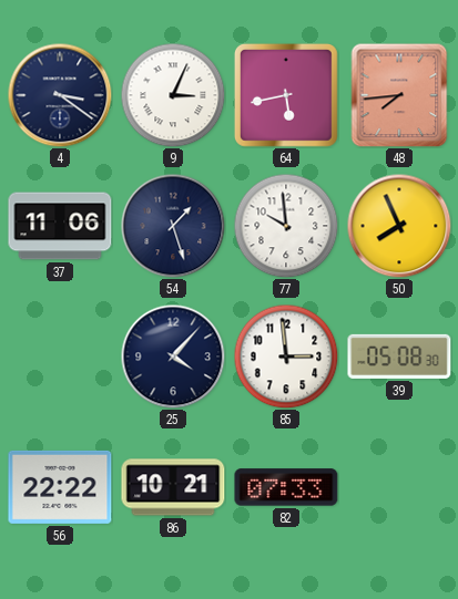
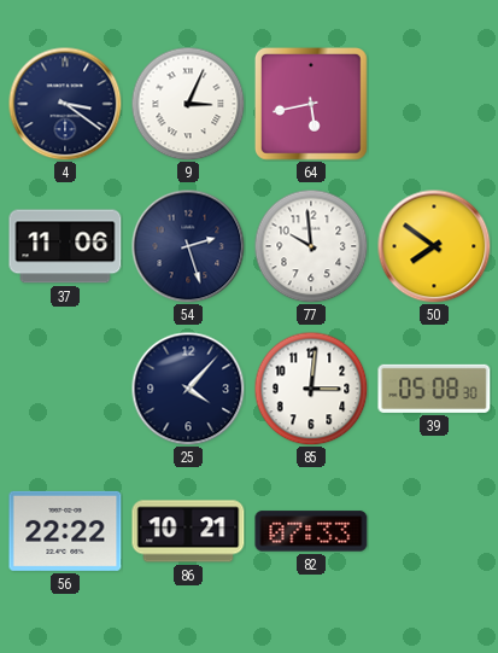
48: 7:44 -> none
54: 1:27 -> 2:27
50: 7:56 -> 7:51
85: 2:59 -> 3:01
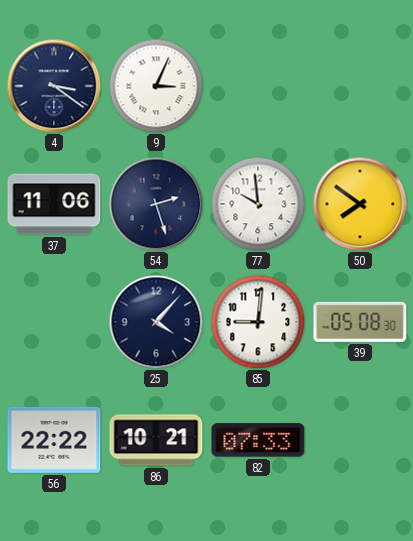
64: 5:43 -> none
85: 3:01 -> 9:01
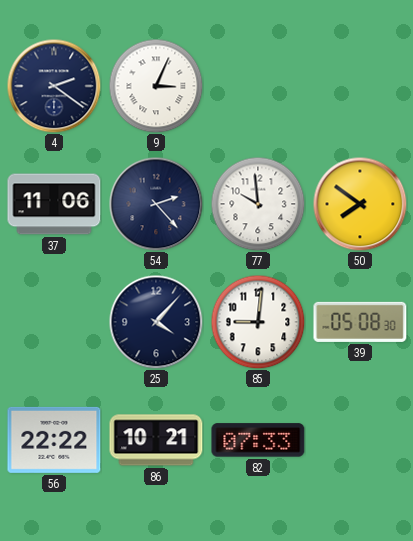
4: 3:21 -> 2:21
54: 2:27 -> 2:23
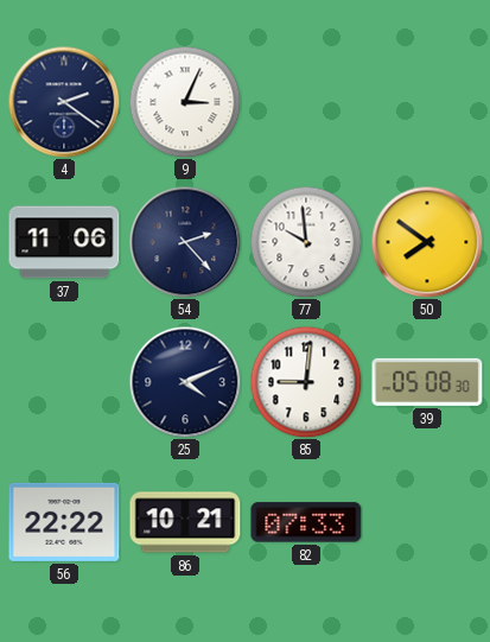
25: 4:07 -> 4:11
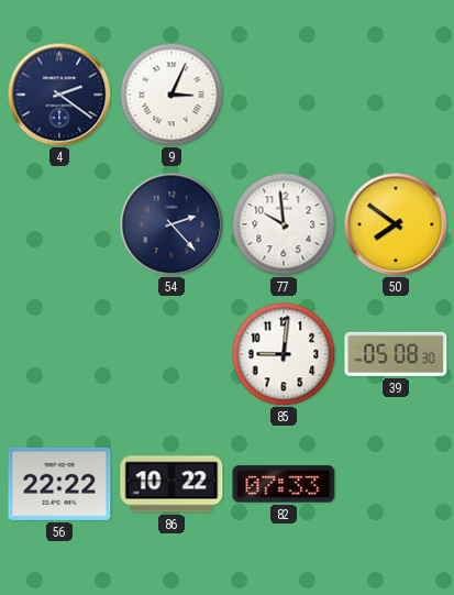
37: 11:06 -> none
25: 4:11 -> none
86: 10:21 -> 10:22
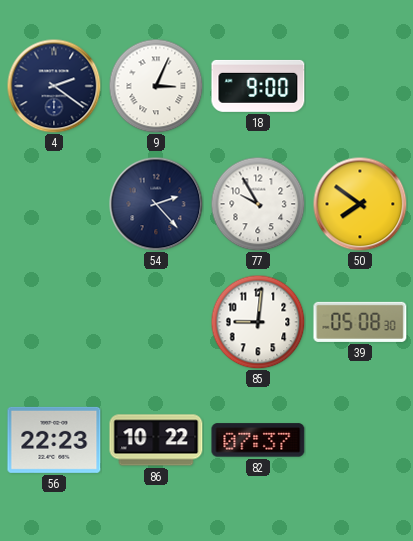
18: none -> 9:00
77: 9:59 -> 9:55
56: 22:22 -> 22:23
82: 07:33 -> 07:37
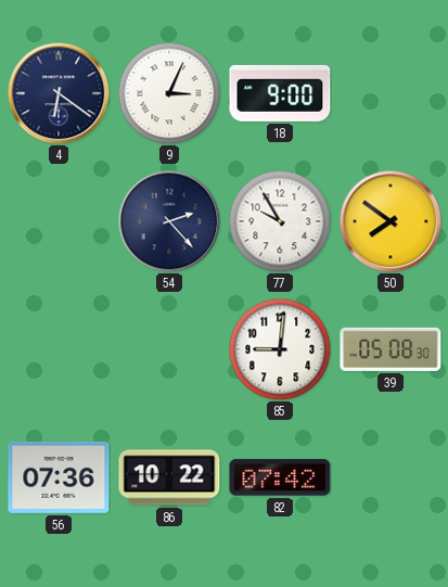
4: 2:21 -> 6:21
56: 22:23 -> 07:36
82: 07:37 -> 07:42
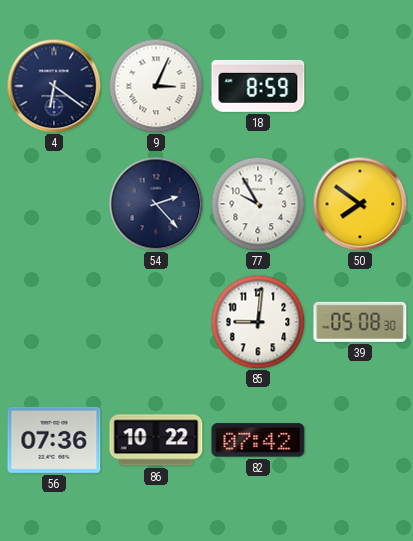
18: 9:00 -> 8:59
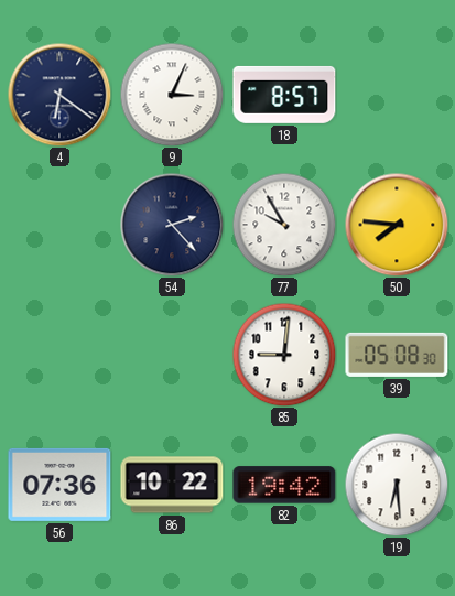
18: 8:59 -> 8:57
50: 7:51 -> 7:46
82: 07:42 -> 19:42
19: none -> 6:29
